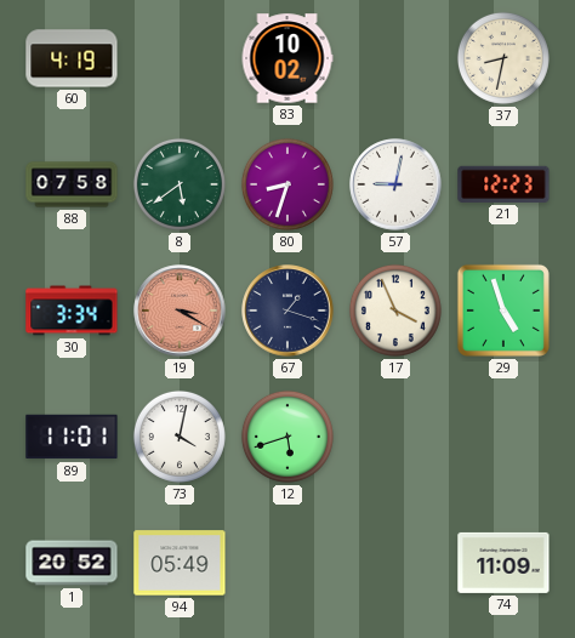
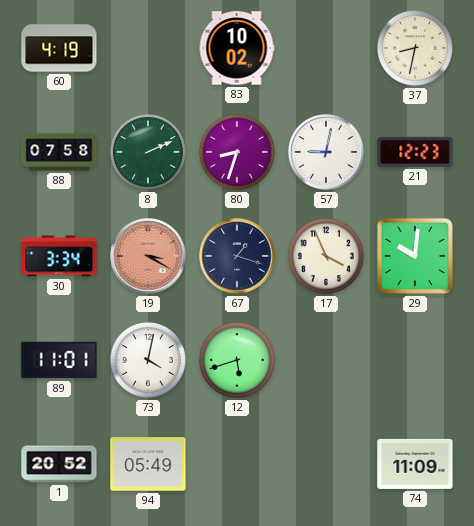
8: 5:39 -> 2:11
29: 4:57 -> 10:01
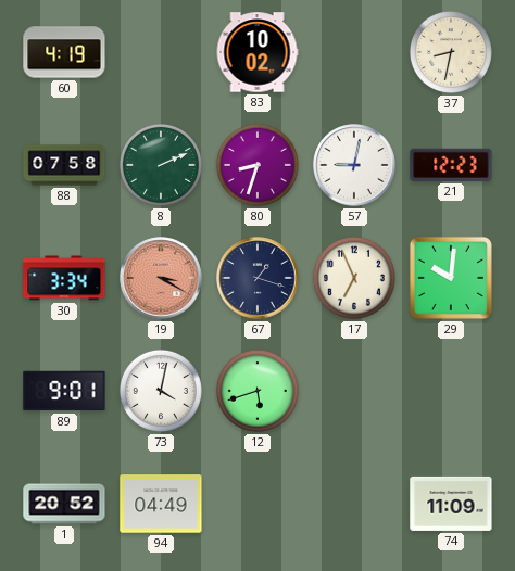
17: 3:56 -> 6:56
89: 11:01 -> 9:01
94: 05:49 -> 04:49
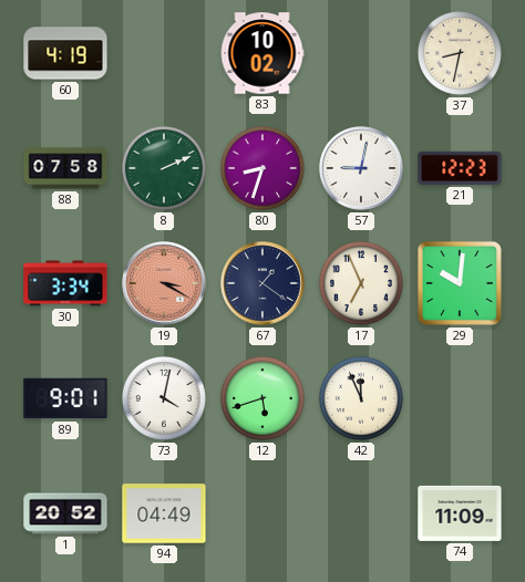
67: 1:18 -> 1:21
42: none -> 11:56
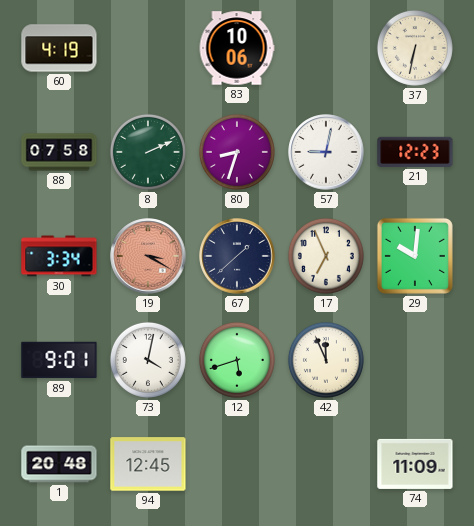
83: 10:02 -> 10:06
37: 8:32 -> 6:32
67: 1:21 -> 1:38
1: 20:52 -> 20:48
94: 04:49 -> 12:45
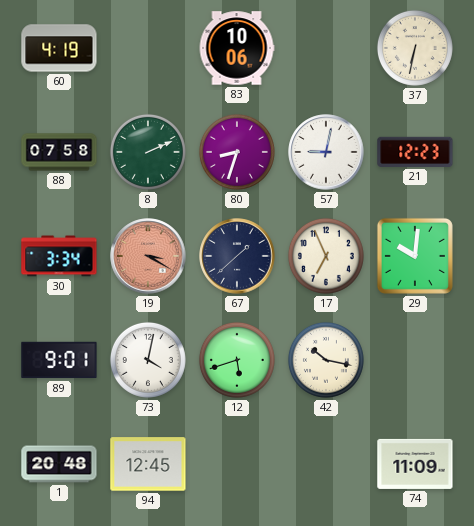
42: 11:56 -> 10:17
